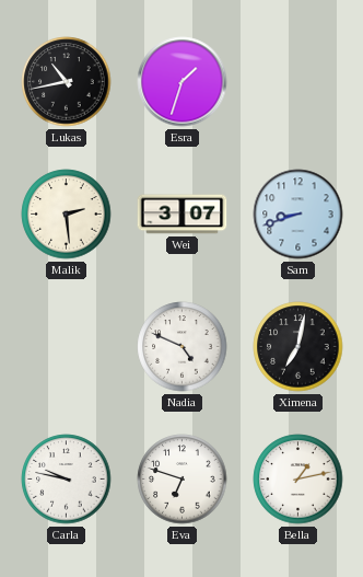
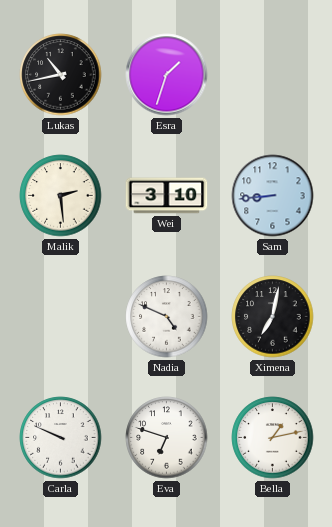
Wei: 3:07 -> 3:10
Sam: 8:42 -> 8:44
Carla: 9:47 -> 9:49
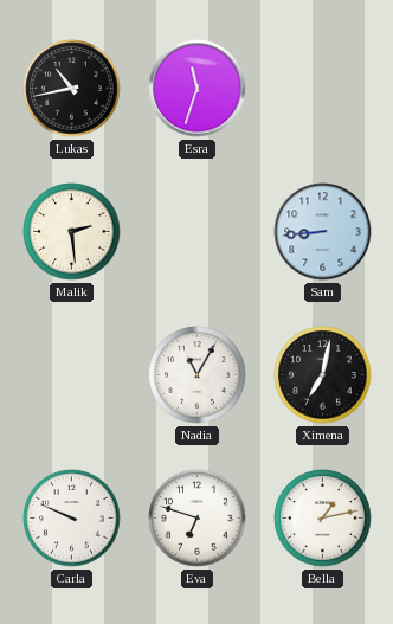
Esra: 1:33 -> 11:33
Wei: 3:10 -> none
Nadia: 4:49 -> 11:05
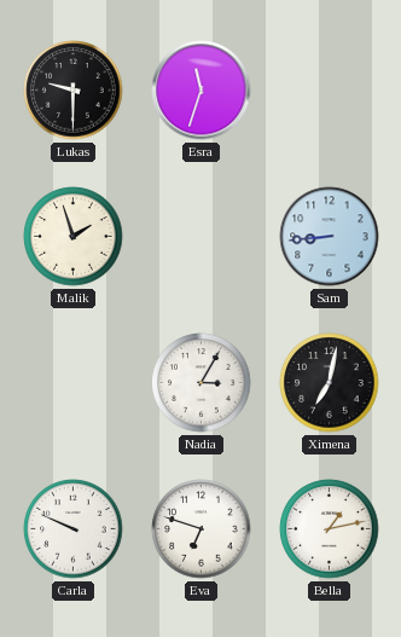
Lukas: 10:43 -> 9:30
Malik: 2:29 -> 1:57
Nadia: 11:05 -> 3:05
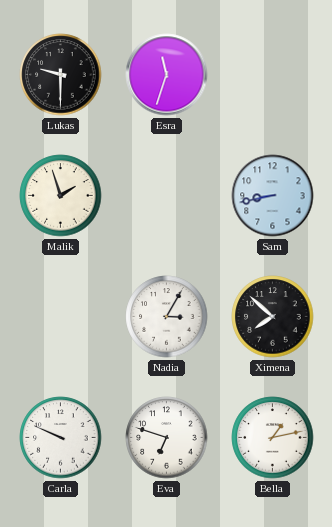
Sam: 8:44 -> 8:43
Ximena: 7:02 -> 7:52
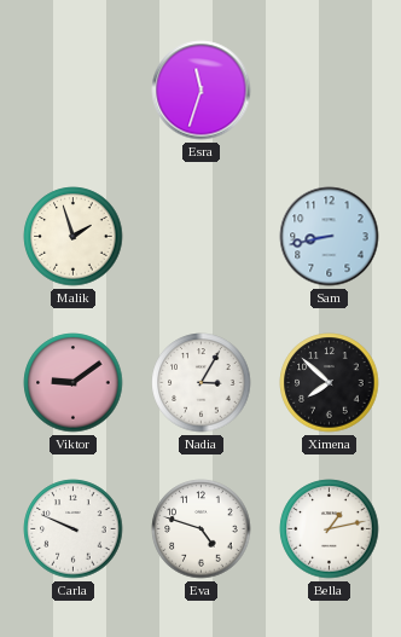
Lukas: 9:30 -> none
Viktor: none -> 9:09
Eva: 6:48 -> 4:48
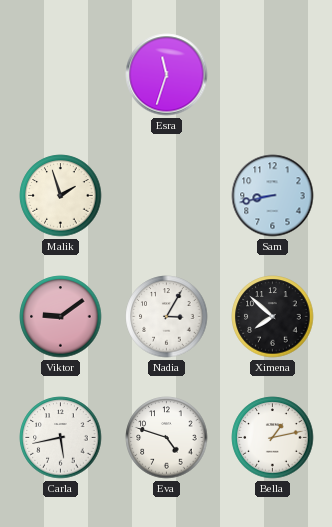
Carla: 9:49 -> 5:43
